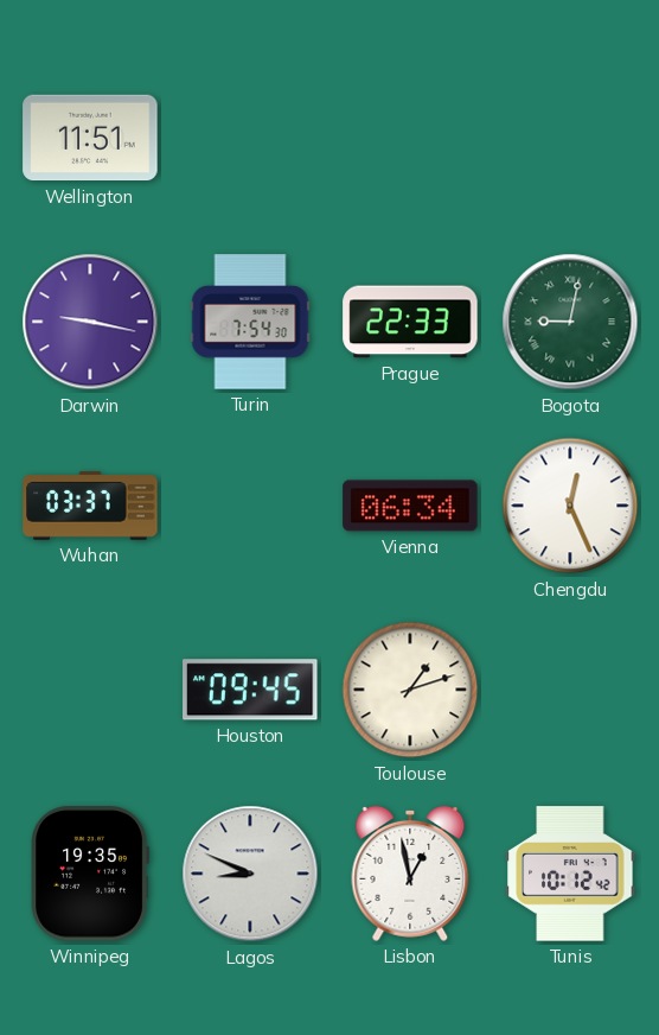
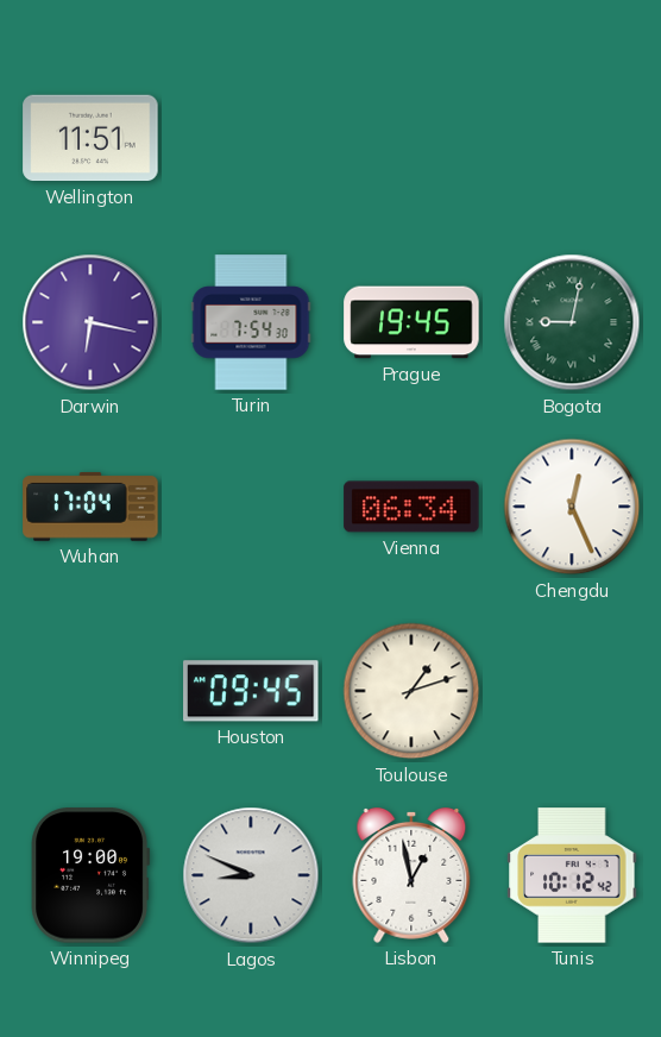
Darwin: 9:17 -> 6:17
Prague: 22:33 -> 19:45
Wuhan: 03:37 -> 17:04
Winnipeg: 19:35 -> 19:00
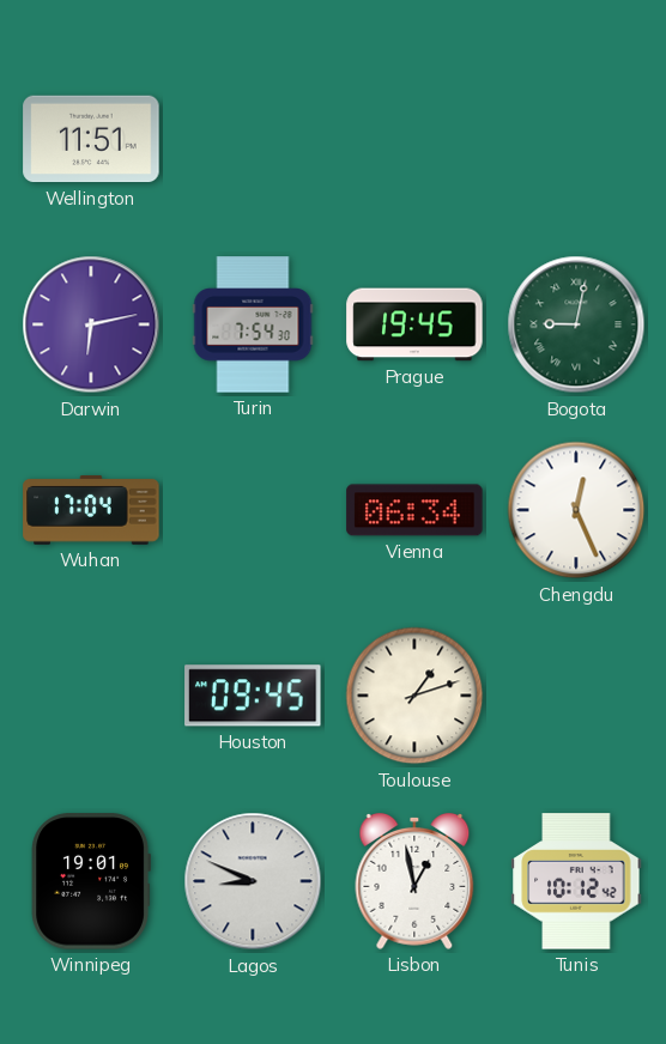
Darwin: 6:17 -> 6:13
Winnipeg: 19:00 -> 19:01
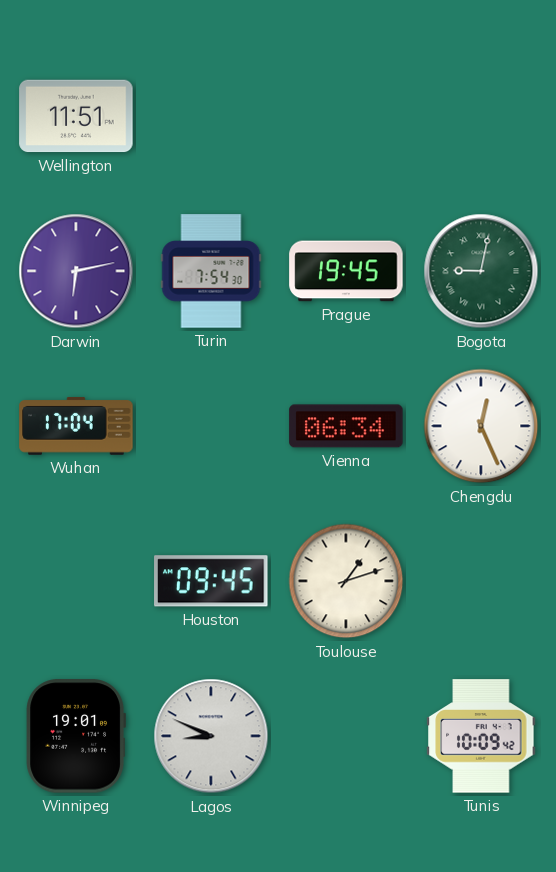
Lisbon: 12:58 -> none
Tunis: 10:12 -> 10:09
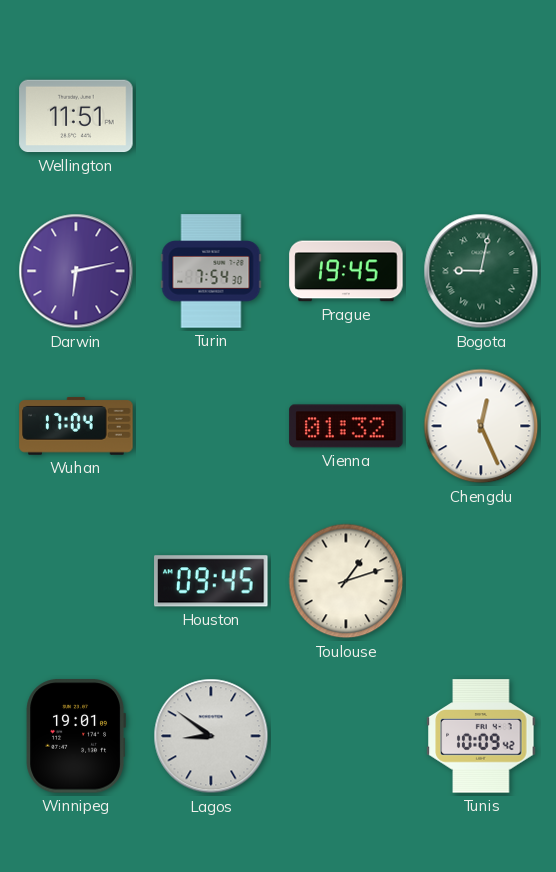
Vienna: 06:34 -> 01:32
Lagos: 8:49 -> 8:51
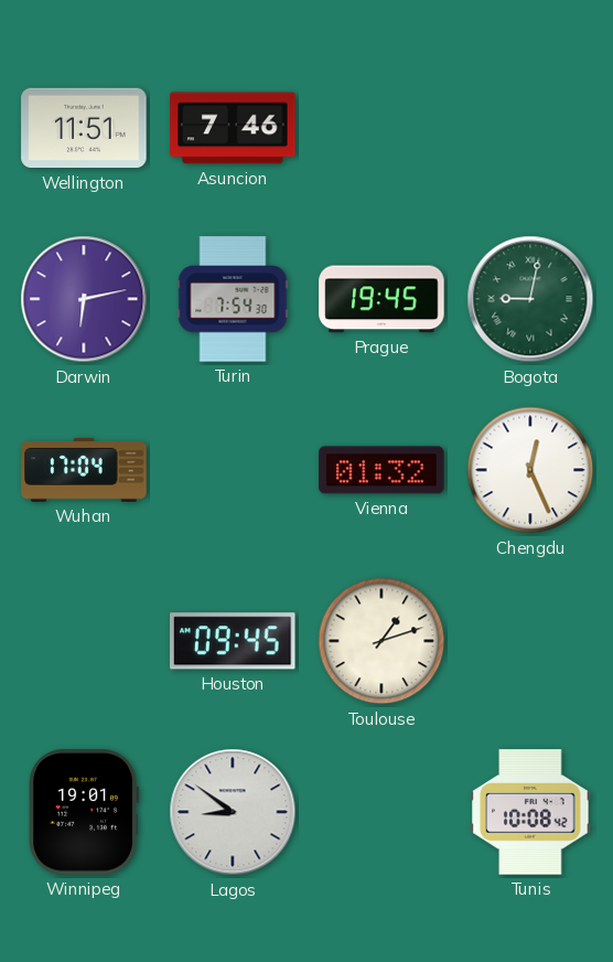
Asuncion: none -> 7:46
Tunis: 10:09 -> 10:08
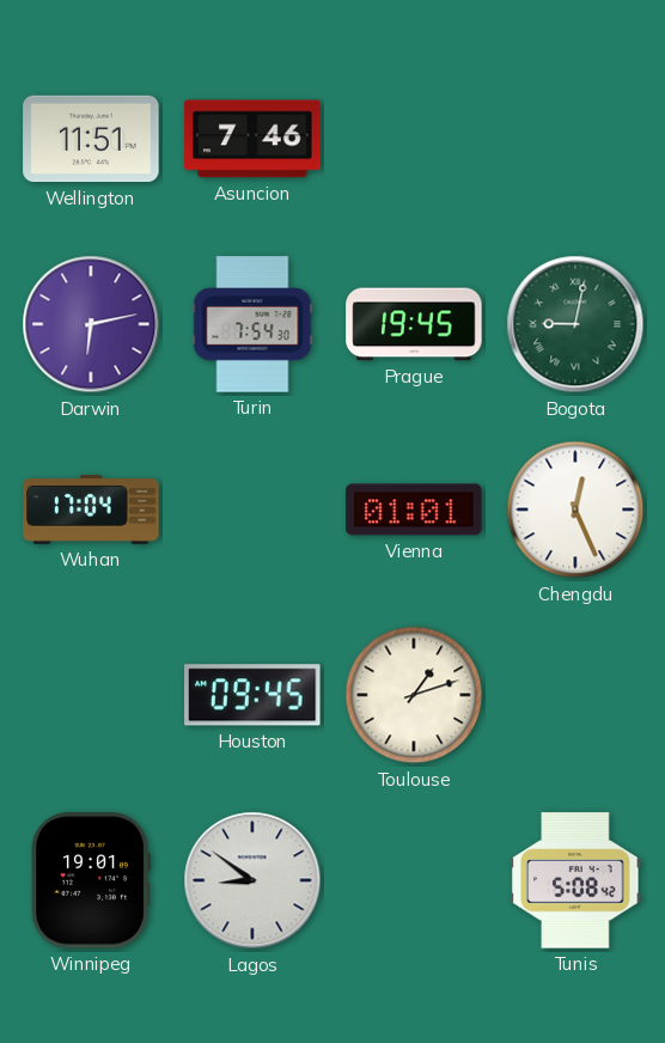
Vienna: 01:32 -> 01:01
Tunis: 10:08 -> 5:08
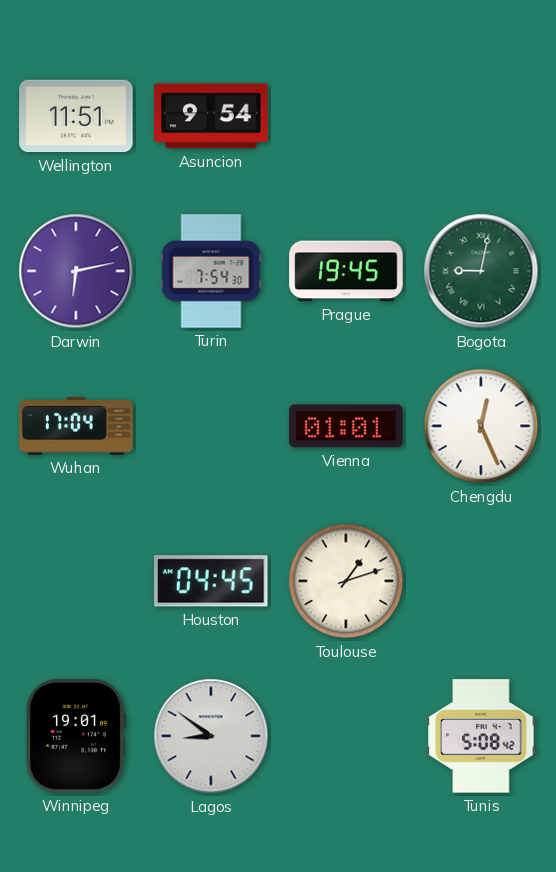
Asuncion: 7:46 -> 9:54
Houston: 09:45 -> 04:45
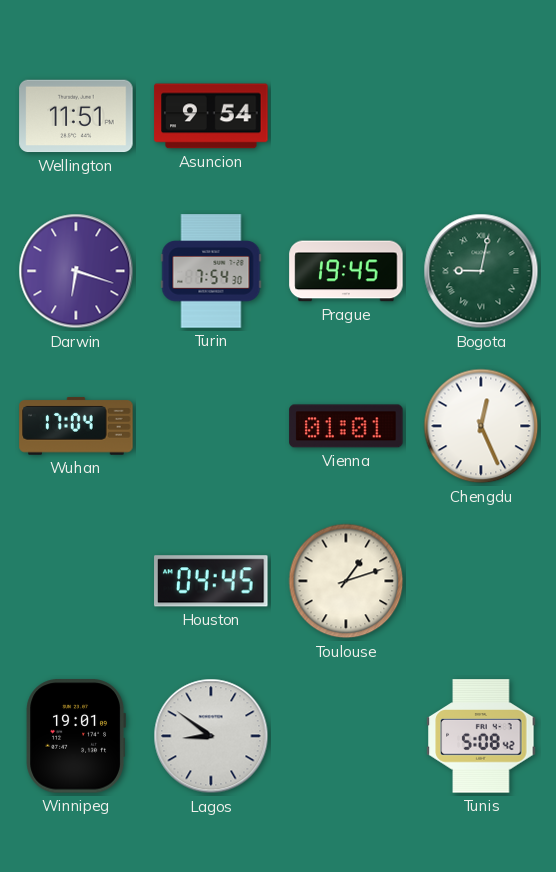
Darwin: 6:13 -> 6:18
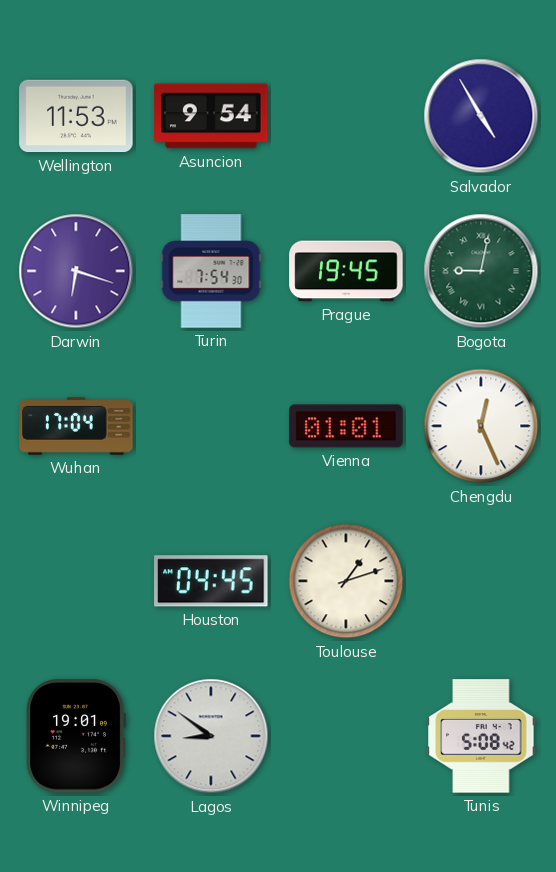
Wellington: 11:51 -> 11:53
Salvador: none -> 4:55
